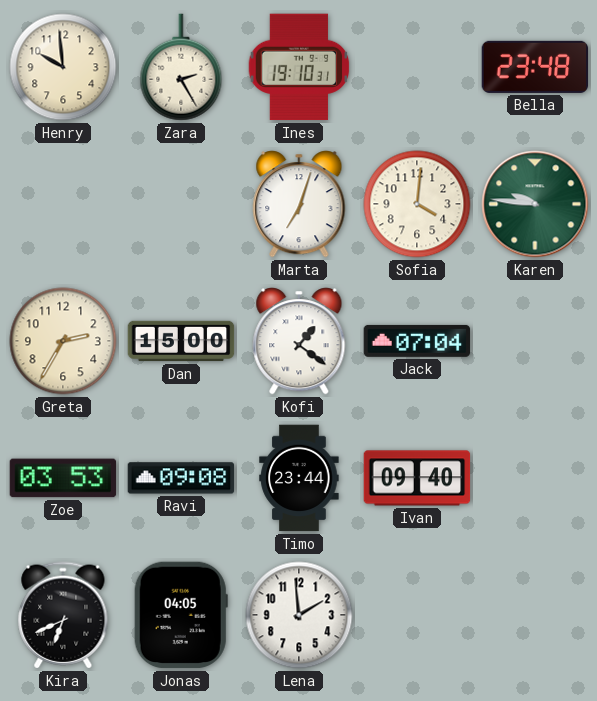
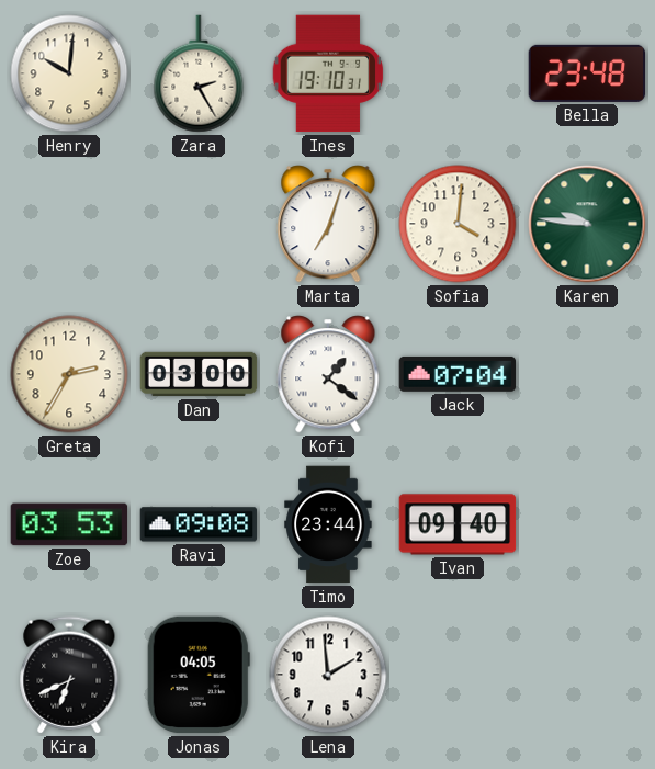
Henry: 9:59 -> 10:01
Dan: 15:00 -> 03:00
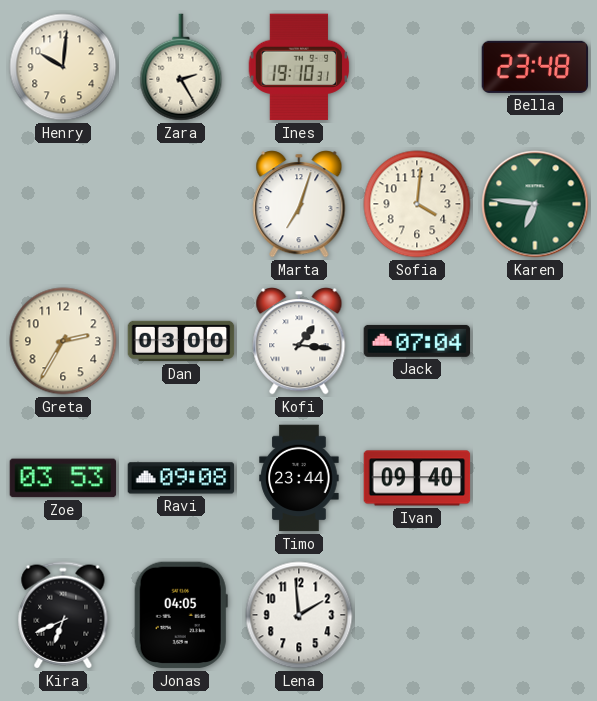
Karen: 9:46 -> 6:46
Kofi: 1:21 -> 1:16
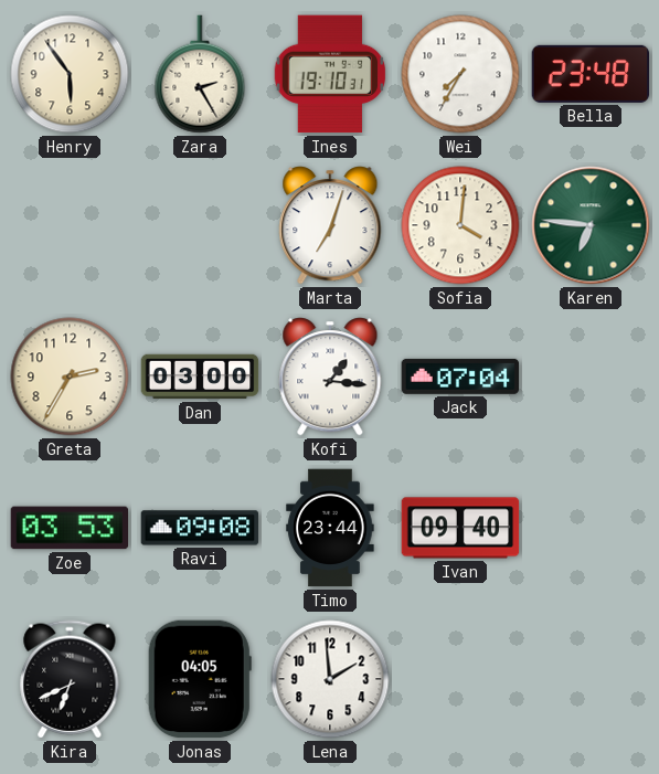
Henry: 10:01 -> 5:54
Wei: none -> 7:35
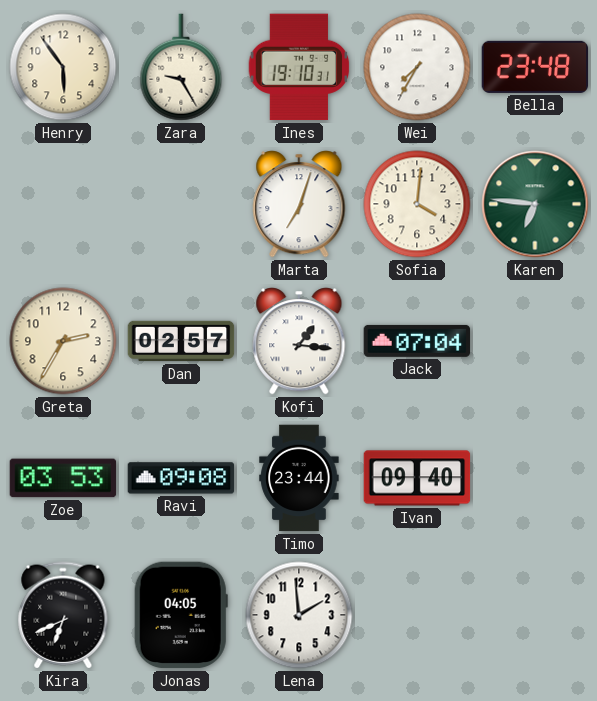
Zara: 2:25 -> 9:25
Dan: 03:00 -> 02:57
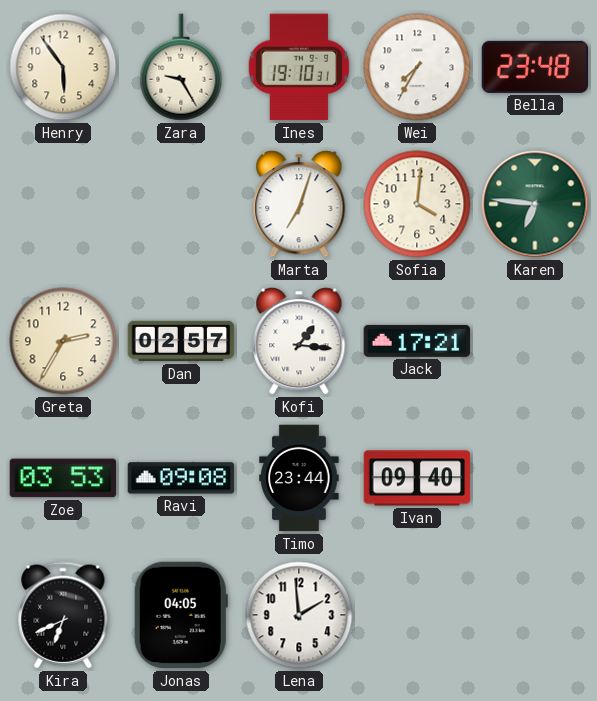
Jack: 07:04 -> 17:21
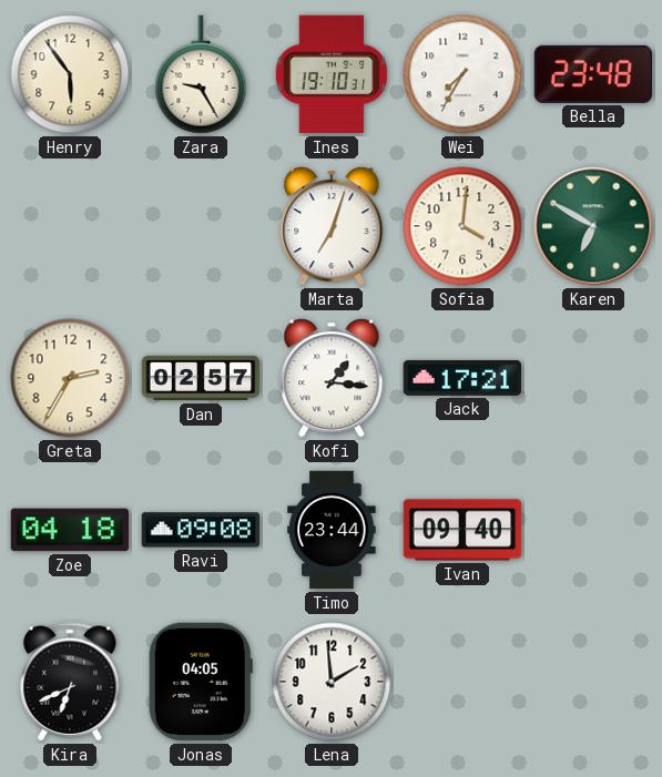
Karen: 6:46 -> 6:50
Zoe: 03:53 -> 04:18
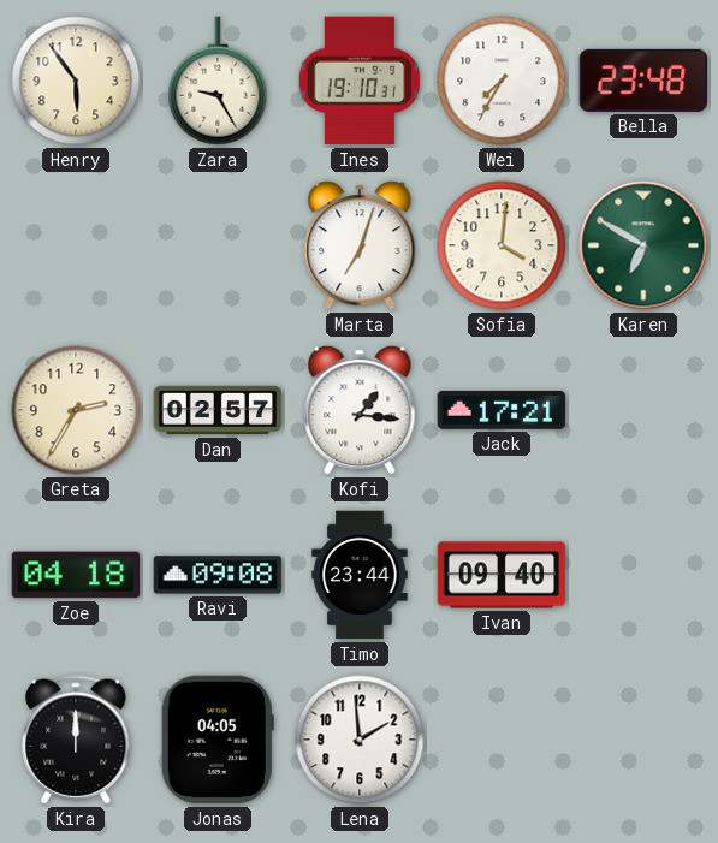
Kira: 6:41 -> 12:00
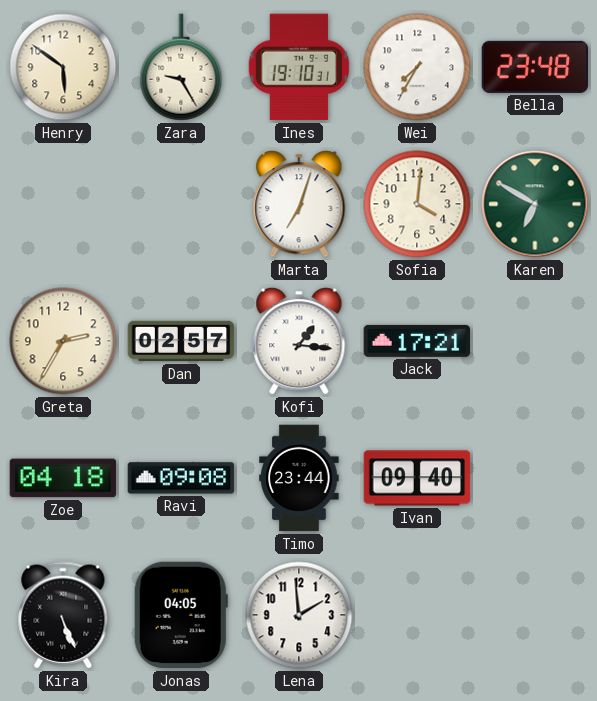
Henry: 5:54 -> 5:51
Kira: 12:00 -> 5:26
